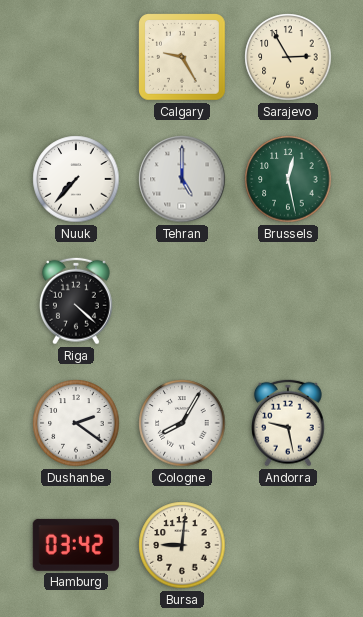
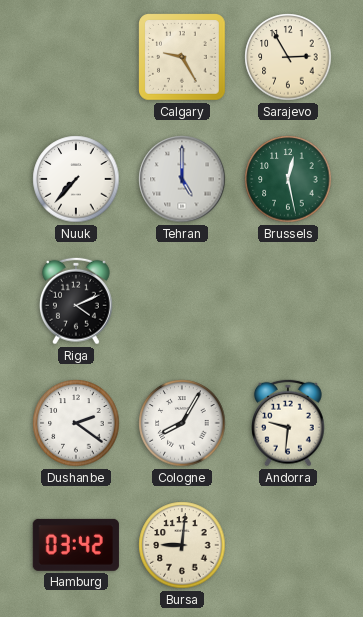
Riga: 4:22 -> 4:11
Andorra: 9:28 -> 9:31
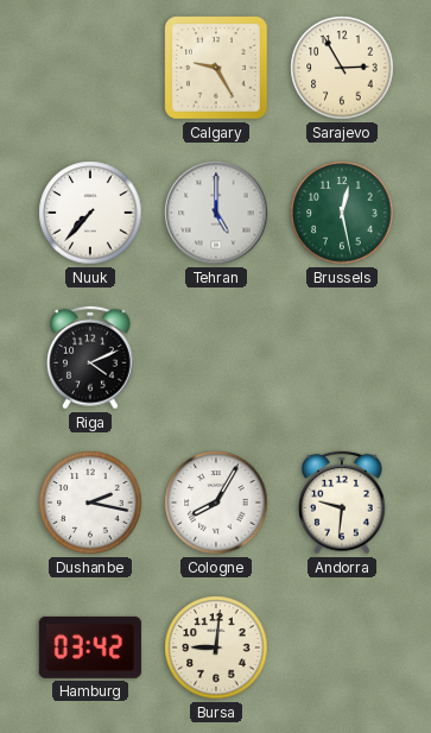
Dushanbe: 2:21 -> 2:17
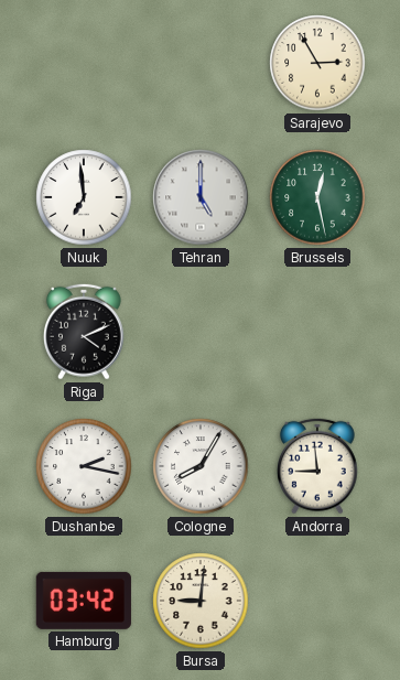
Calgary: 9:25 -> none
Nuuk: 7:37 -> 6:59
Andorra: 9:31 -> 8:59
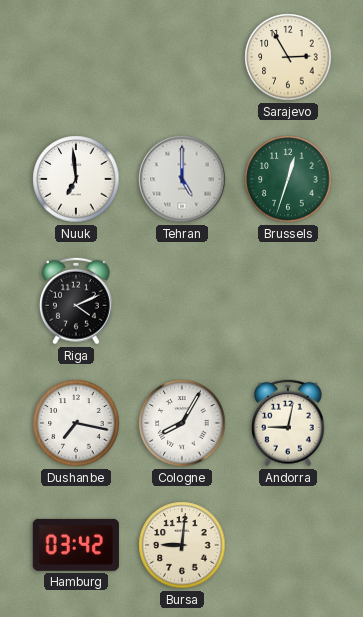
Brussels: 12:28 -> 12:33
Dushanbe: 2:17 -> 7:17
Andorra: 8:59 -> 9:02
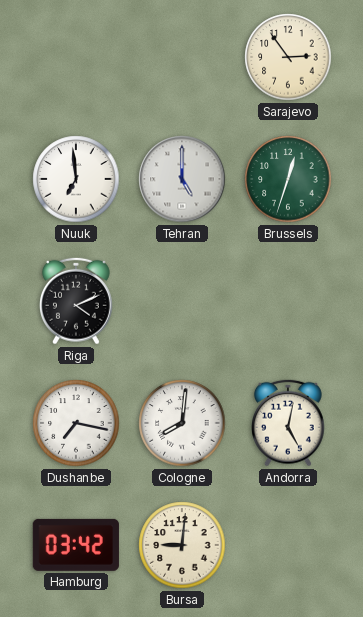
Sarajevo: 2:55 -> 2:54
Cologne: 8:05 -> 8:01
Andorra: 9:02 -> 5:02
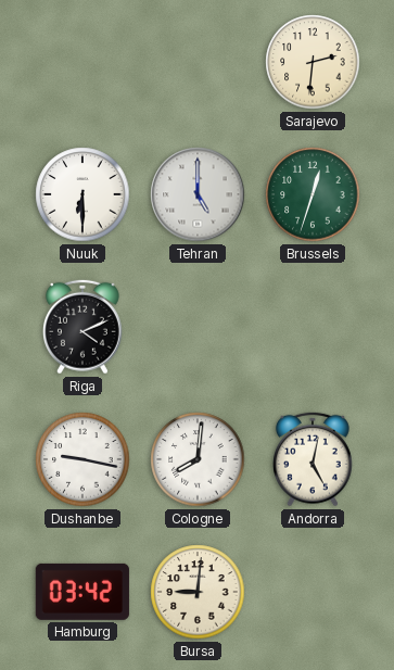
Sarajevo: 2:54 -> 2:31
Nuuk: 6:59 -> 6:30
Dushanbe: 7:17 -> 9:17
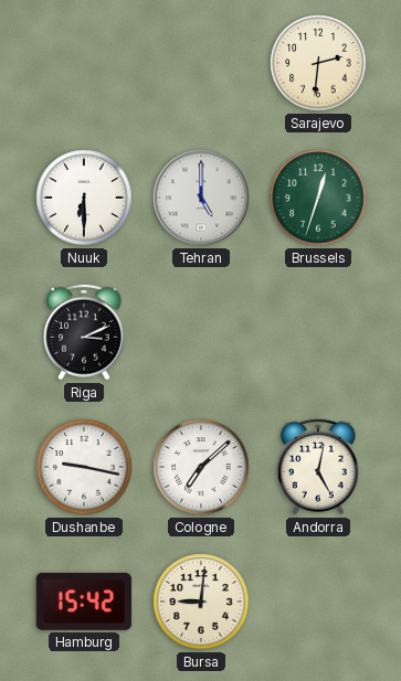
Riga: 4:11 -> 3:11
Cologne: 8:01 -> 7:08
Hamburg: 03:42 -> 15:42
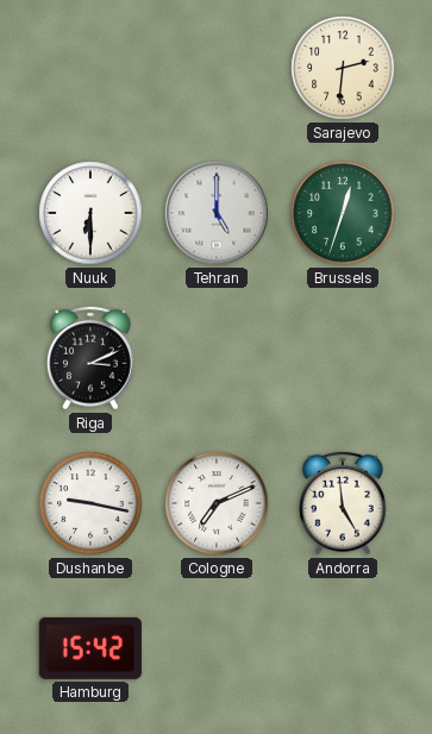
Cologne: 7:08 -> 7:11
Andorra: 5:02 -> 4:59
Bursa: 9:01 -> none
